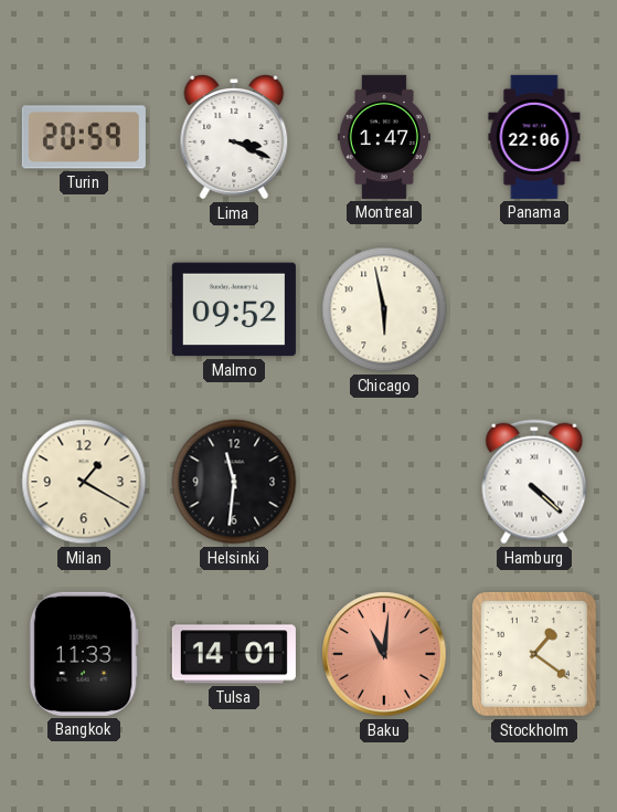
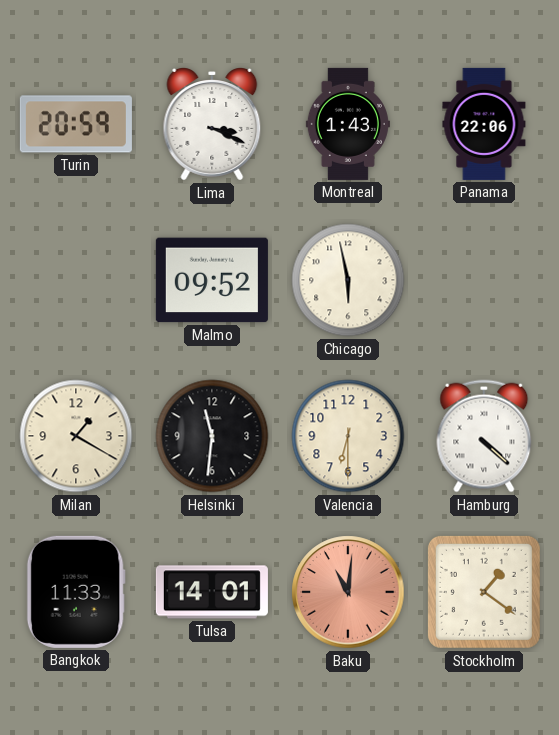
Montreal: 1:47 -> 1:43
Valencia: none -> 6:30
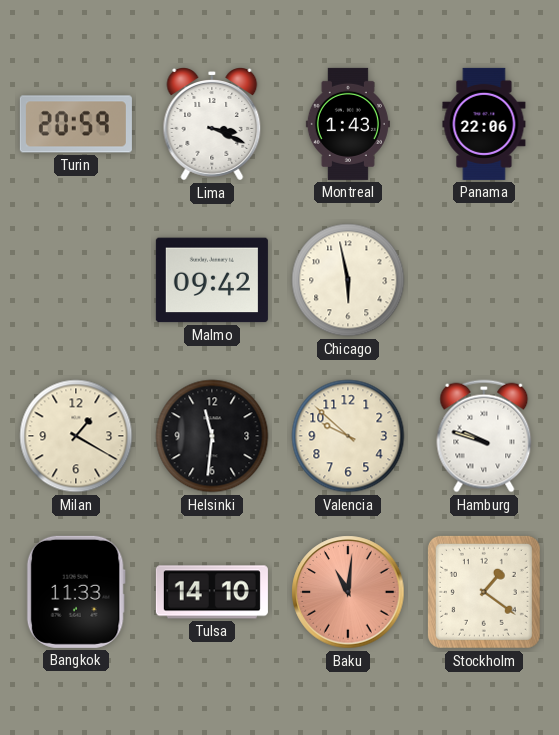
Malmo: 09:52 -> 09:42
Valencia: 6:30 -> 9:52
Hamburg: 4:22 -> 9:48
Tulsa: 14:01 -> 14:10
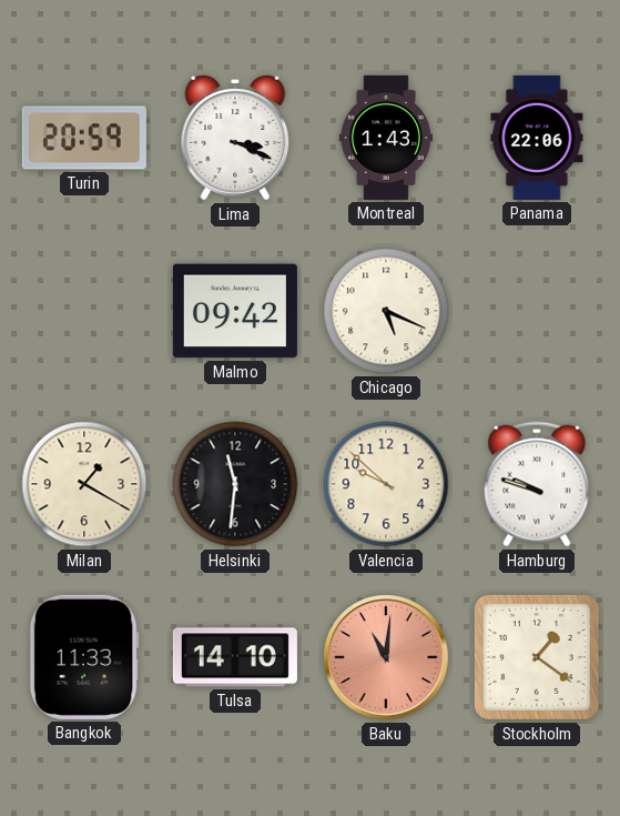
Chicago: 5:58 -> 5:19
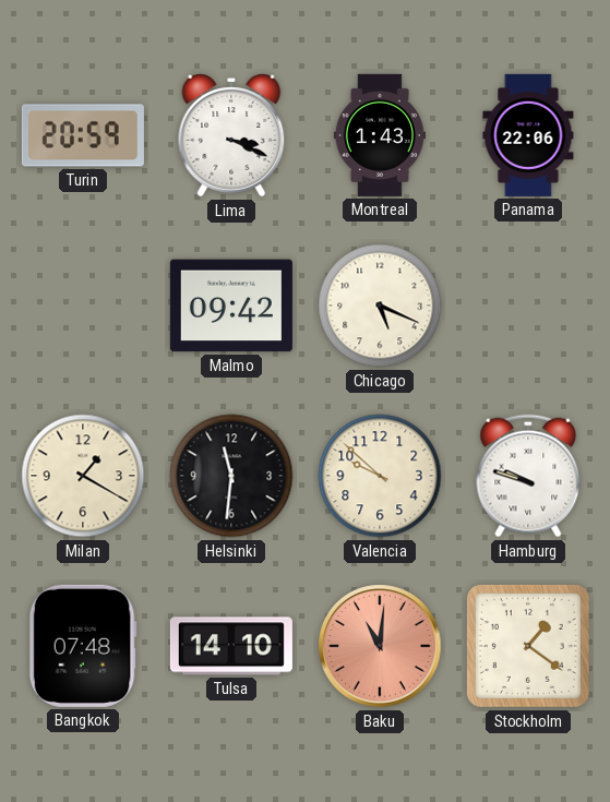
Bangkok: 11:33 -> 07:48
